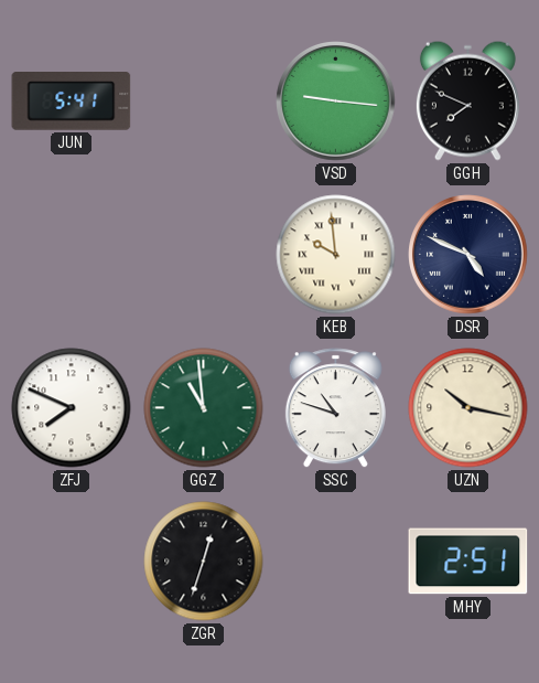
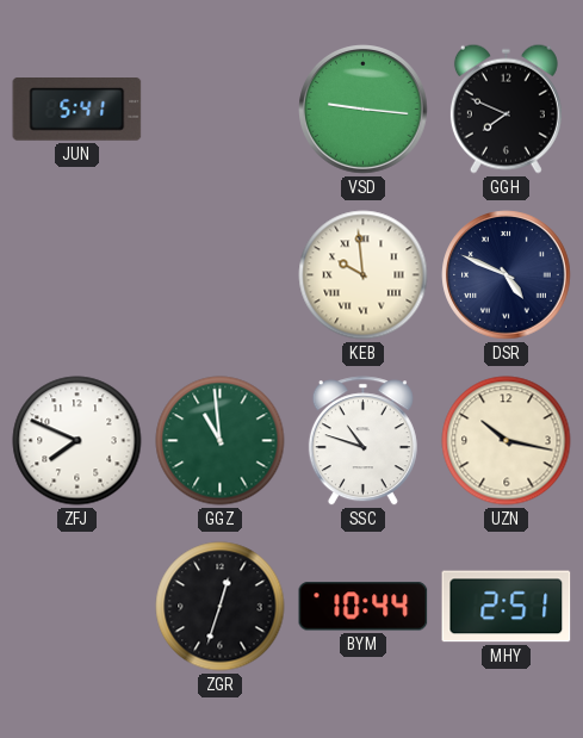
BYM: none -> 10:44
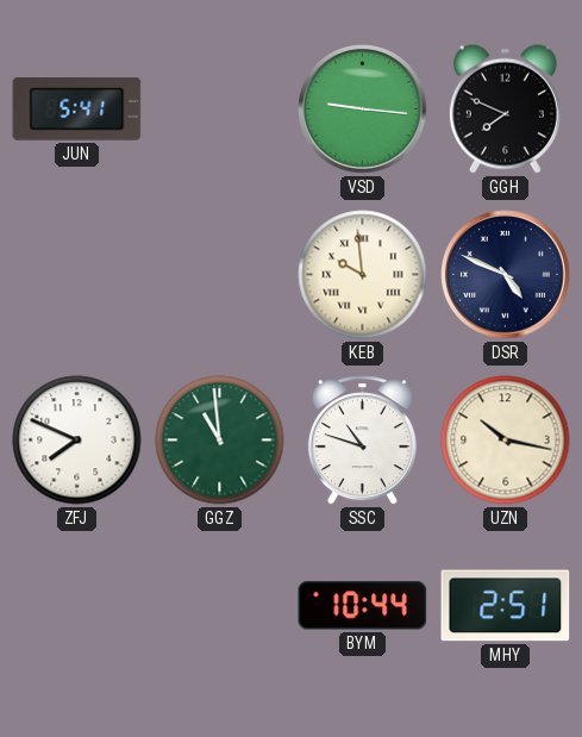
ZGR: 12:33 -> none
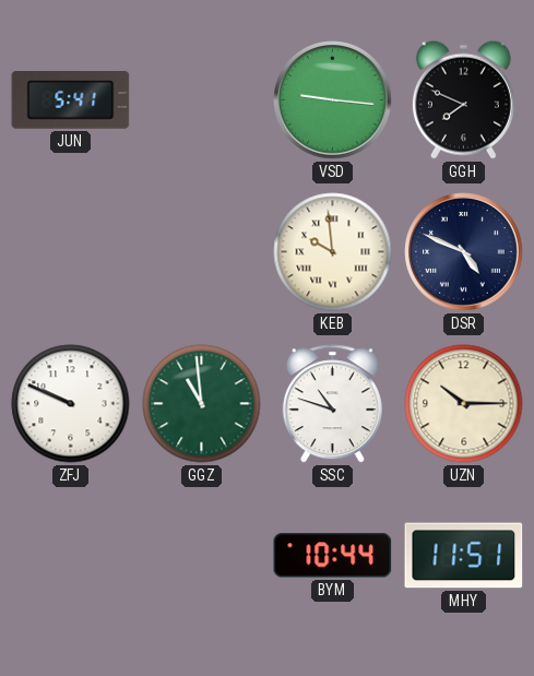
ZFJ: 7:49 -> 9:49
UZN: 10:17 -> 10:15
MHY: 2:51 -> 11:51
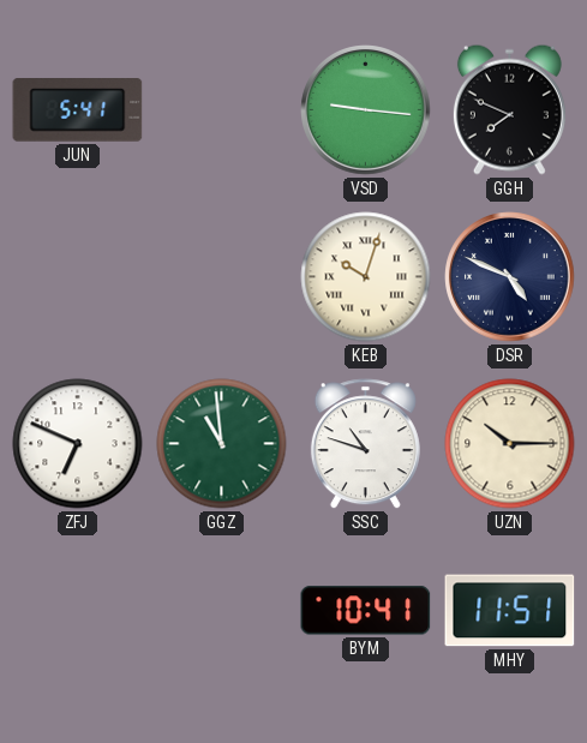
KEB: 9:59 -> 10:03
ZFJ: 9:49 -> 6:49
BYM: 10:44 -> 10:41
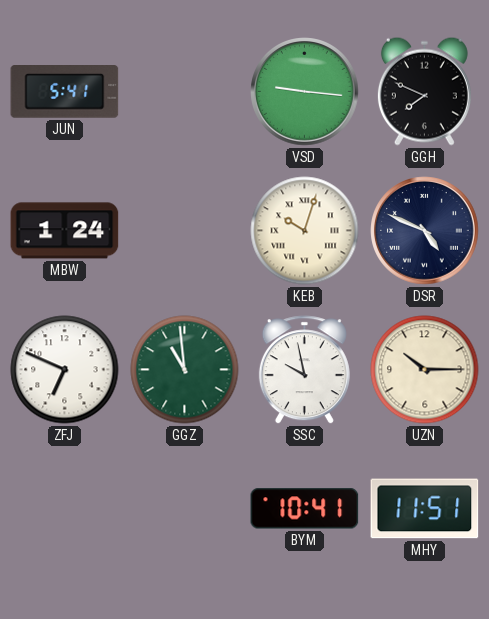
MBW: none -> 1:24
SSC: 10:48 -> 9:58
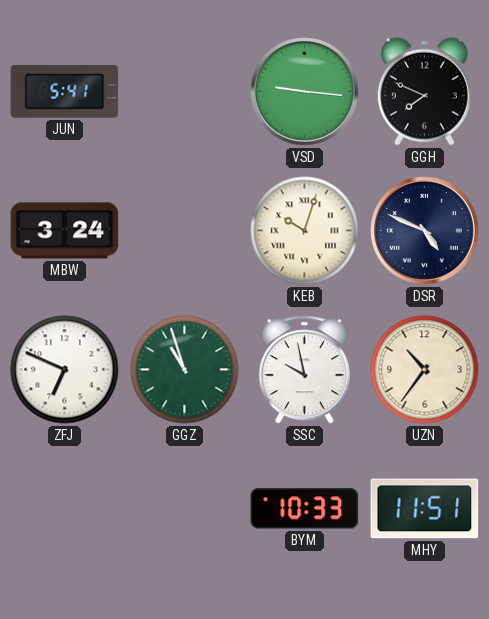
MBW: 1:24 -> 3:24
GGZ: 10:59 -> 10:57
UZN: 10:15 -> 10:36
BYM: 10:41 -> 10:33
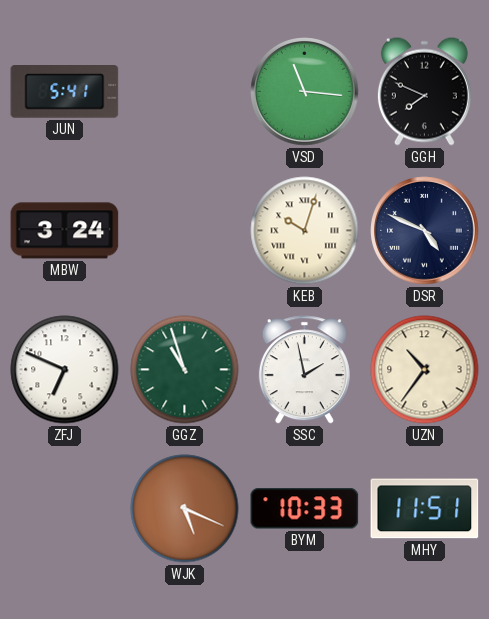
VSD: 9:16 -> 11:16
SSC: 9:58 -> 1:58
WJK: none -> 5:19
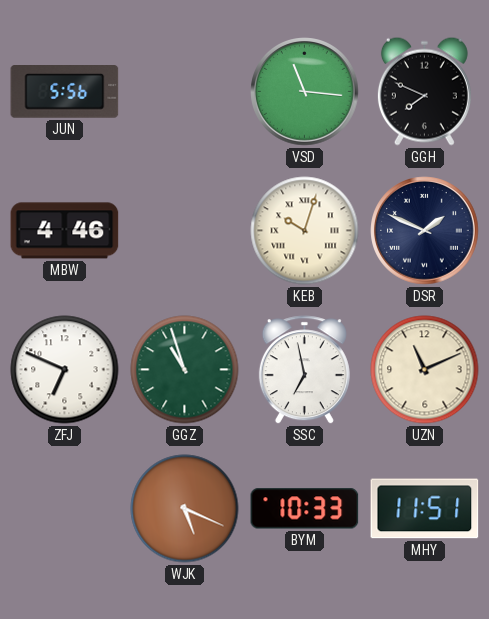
JUN: 5:41 -> 5:56
MBW: 3:24 -> 4:46
DSR: 4:49 -> 1:49
SSC: 1:58 -> 6:58
UZN: 10:36 -> 11:11
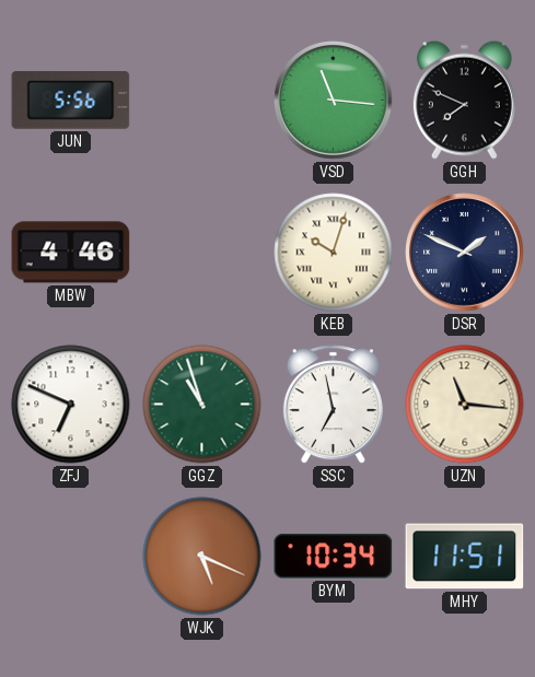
UZN: 11:11 -> 11:16
BYM: 10:33 -> 10:34
